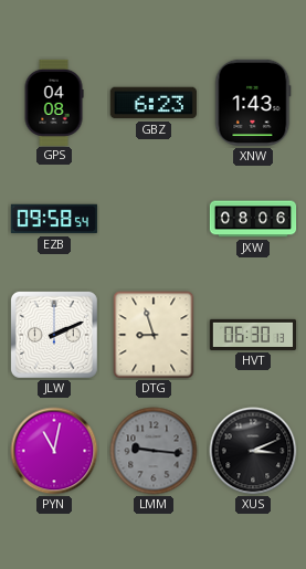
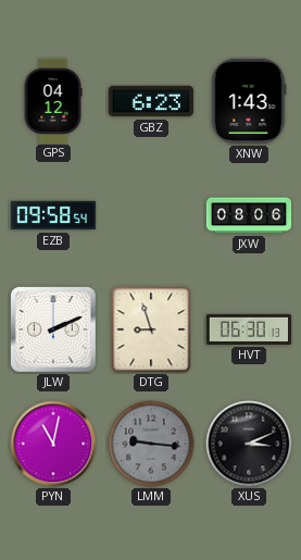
GPS: 04:08 -> 04:12
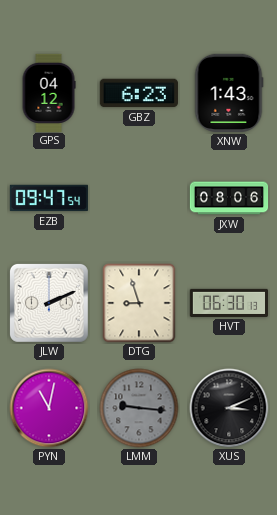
EZB: 09:58 -> 09:47
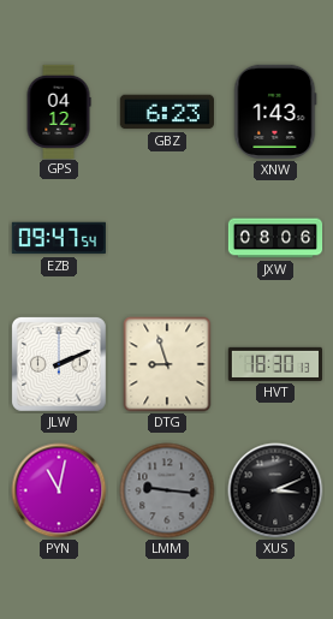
HVT: 06:30 -> 18:30
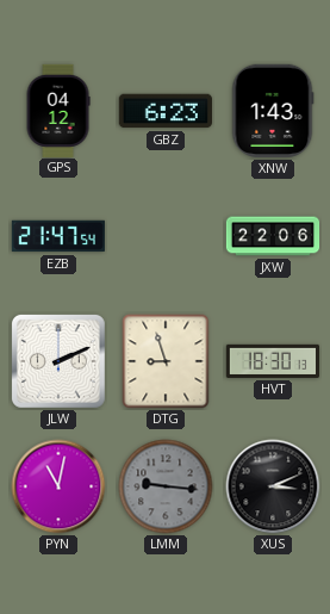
EZB: 09:47 -> 21:47
JXW: 08:06 -> 22:06
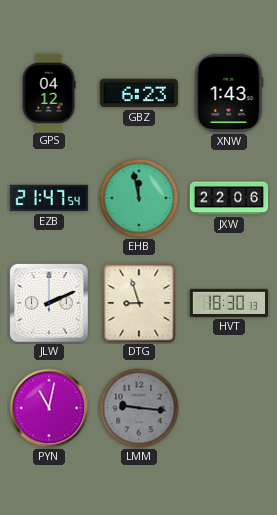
EHB: none -> 11:58
XUS: 3:11 -> none
